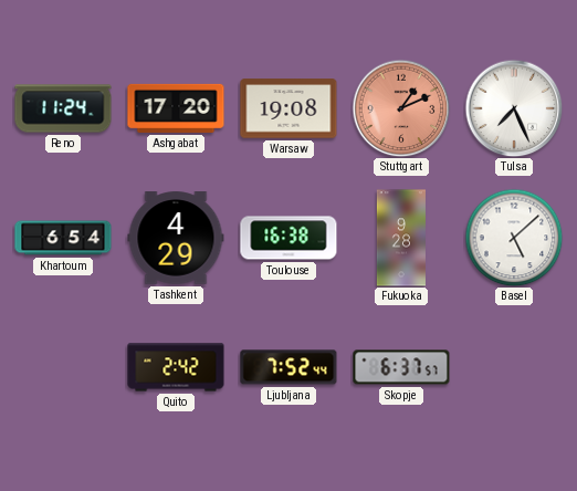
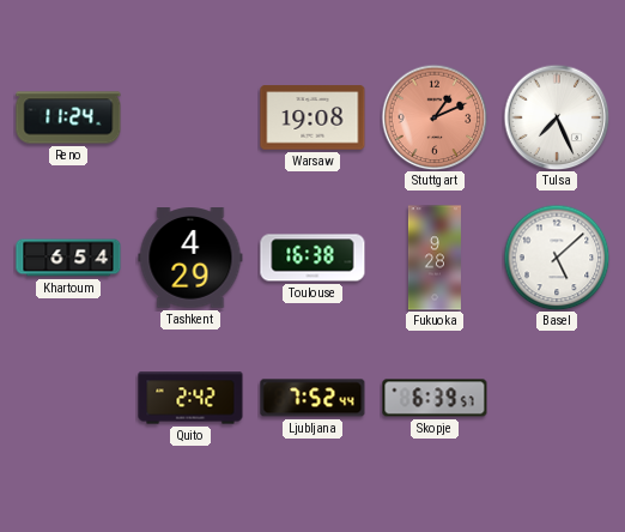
Ashgabat: 17:20 -> none
Skopje: 6:37 -> 6:39
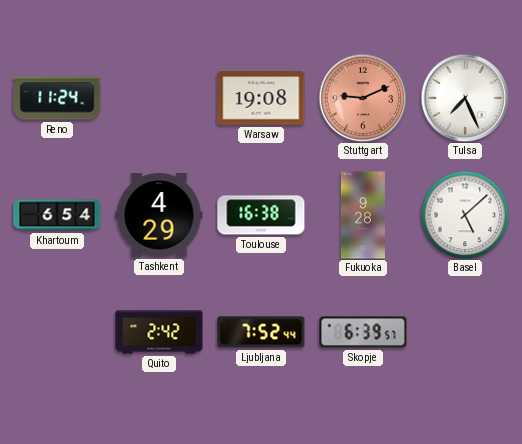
Stuttgart: 1:11 -> 9:11
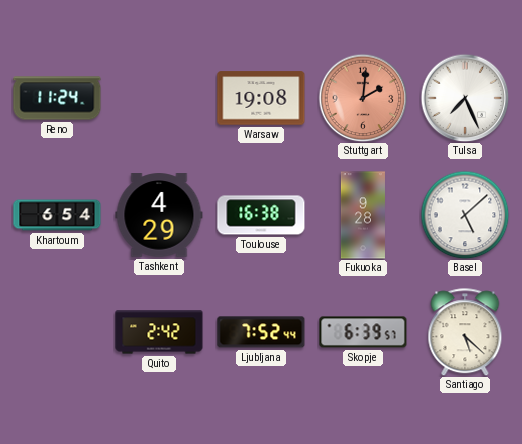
Stuttgart: 9:11 -> 2:01
Santiago: none -> 5:22
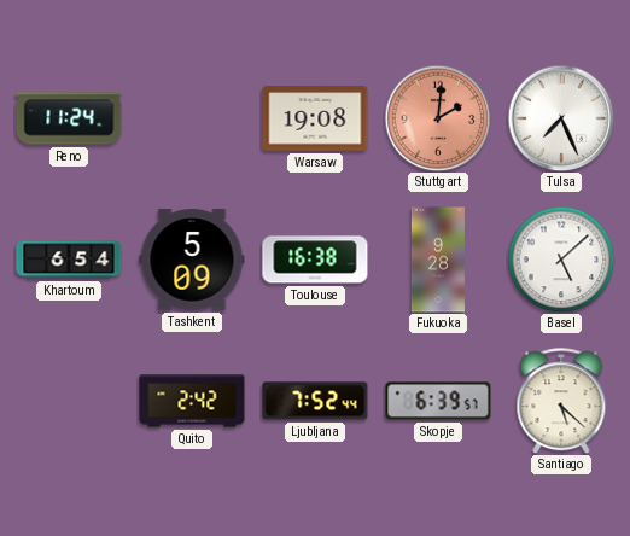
Tashkent: 4:29 -> 5:09
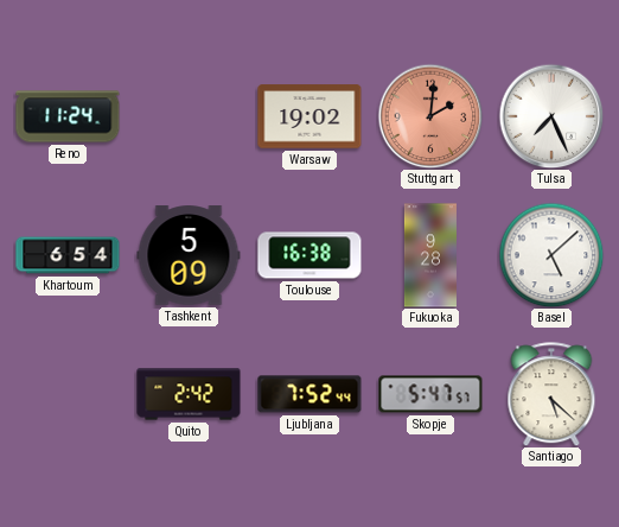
Warsaw: 19:08 -> 19:02
Skopje: 6:39 -> 5:47
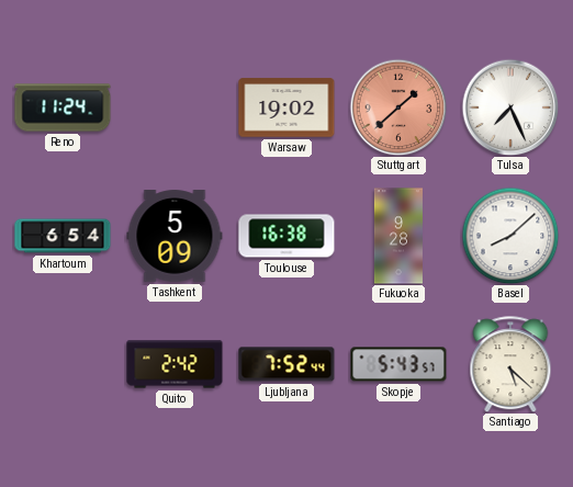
Stuttgart: 2:01 -> 1:38
Basel: 5:08 -> 8:08
Skopje: 5:47 -> 5:43
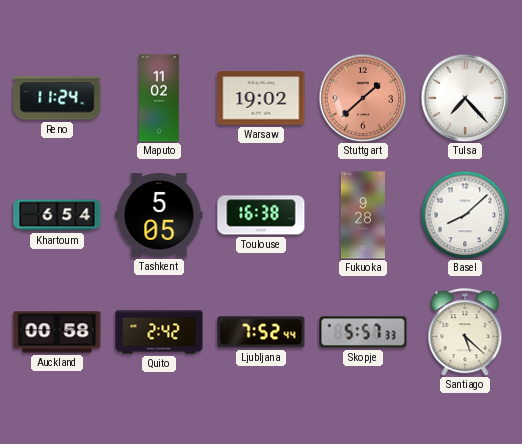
Maputo: none -> 11:02
Tulsa: 7:26 -> 7:23
Tashkent: 5:09 -> 5:05
Auckland: none -> 00:58
Skopje: 5:43 -> 5:57
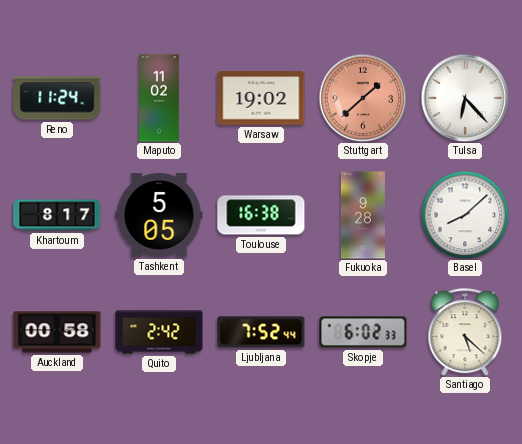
Tulsa: 7:23 -> 6:23
Khartoum: 6:54 -> 8:17
Skopje: 5:57 -> 6:02
